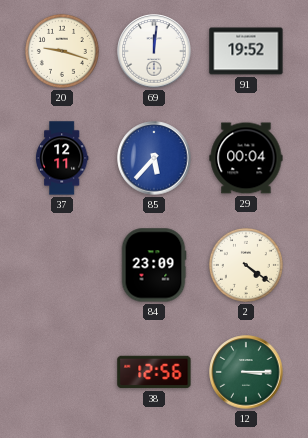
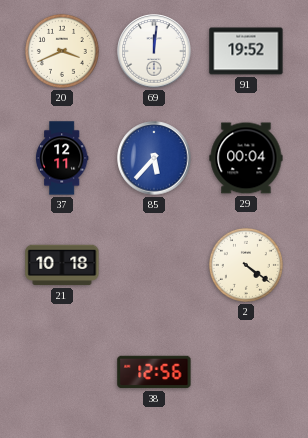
20: 9:18 -> 3:41
21: none -> 10:18
84: 23:09 -> none
12: 3:15 -> none
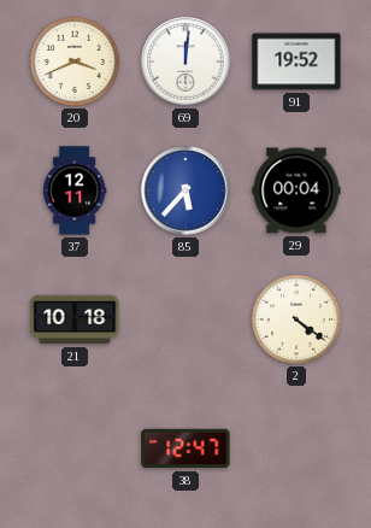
38: 12:56 -> 12:47
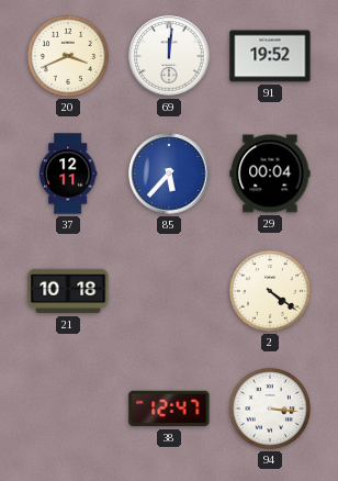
94: none -> 3:16
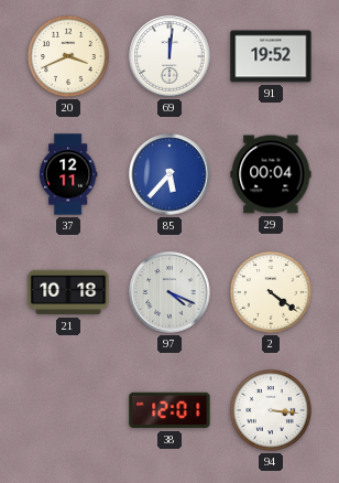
97: none -> 4:19
38: 12:47 -> 12:01
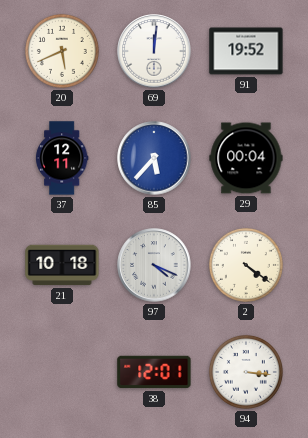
20: 3:41 -> 5:41
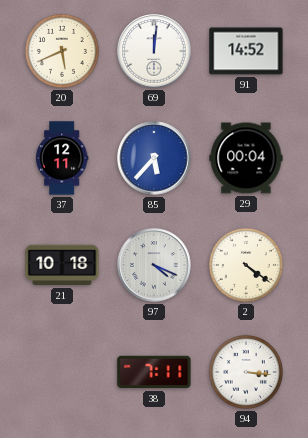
91: 19:52 -> 14:52
38: 12:01 -> 7:11
